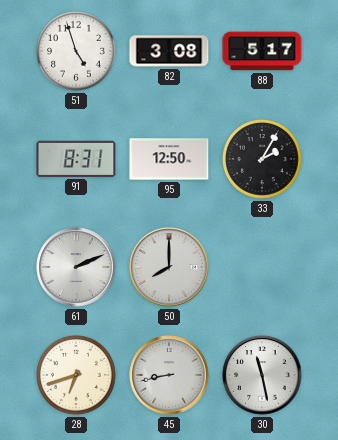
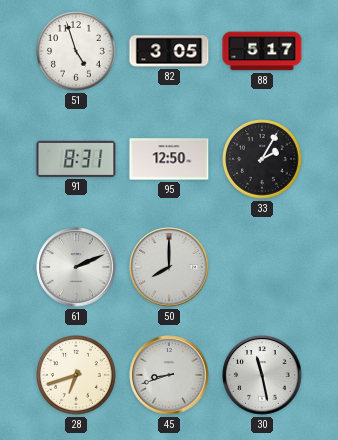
82: 3:08 -> 3:05
45: 8:43 -> 8:42
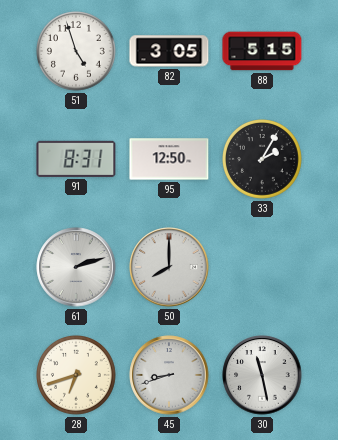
88: 5:17 -> 5:15
61: 2:11 -> 2:12
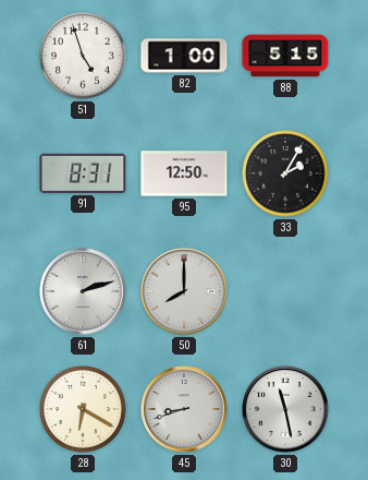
82: 3:05 -> 1:00
28: 6:42 -> 6:20
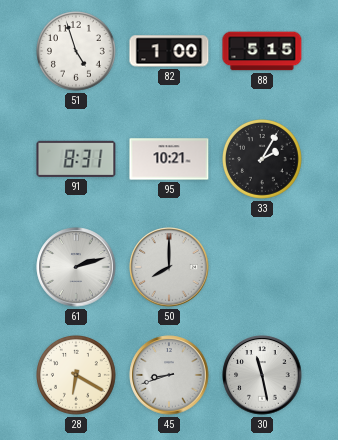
95: 12:50 -> 10:21
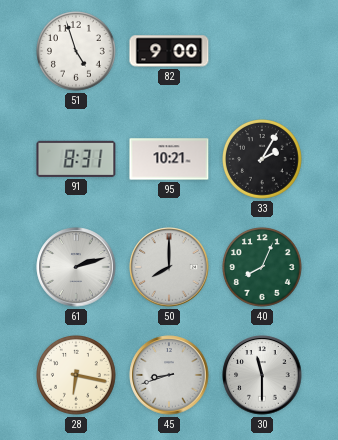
82: 1:00 -> 9:00
88: 5:15 -> none
40: none -> 8:04
28: 6:20 -> 6:17
30: 11:28 -> 11:30
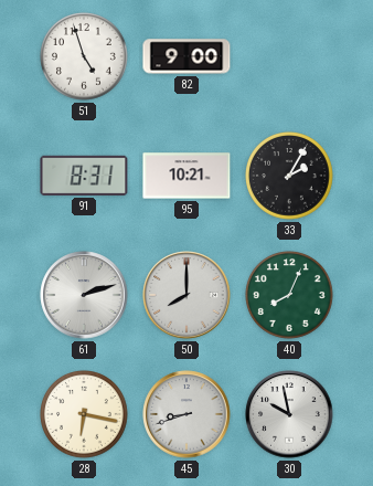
30: 11:30 -> 9:58
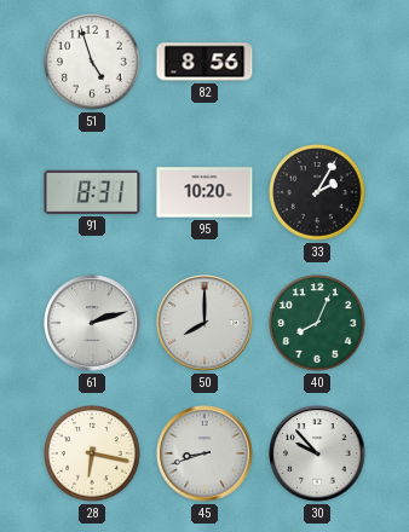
82: 9:00 -> 8:56
95: 10:21 -> 10:20
30: 9:58 -> 9:53
